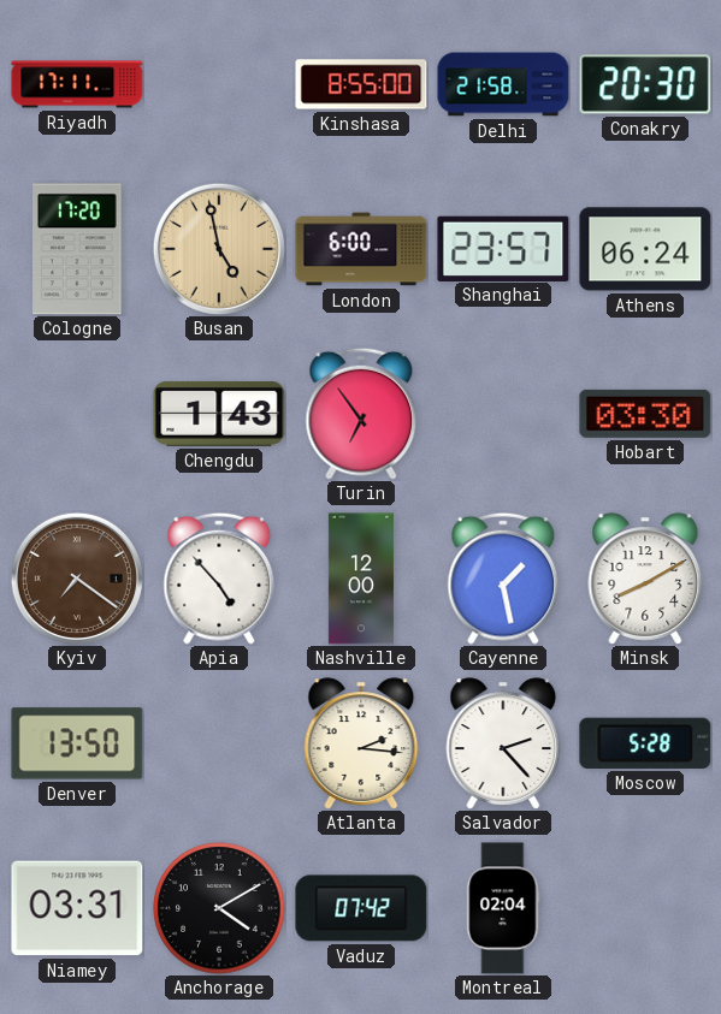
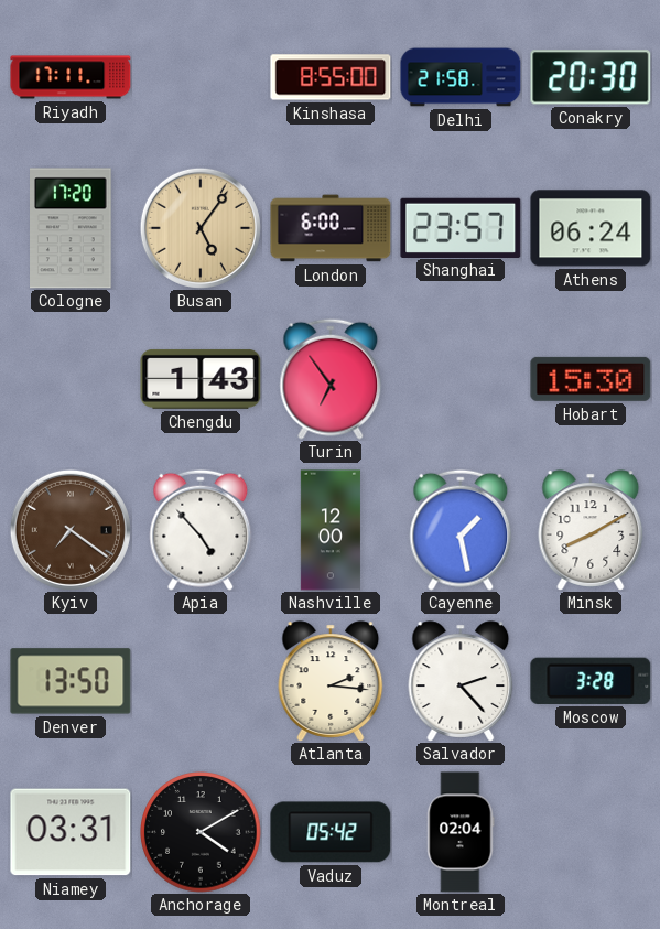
Busan: 4:58 -> 5:06
Hobart: 03:30 -> 15:30
Moscow: 5:28 -> 3:28
Vaduz: 07:42 -> 05:42
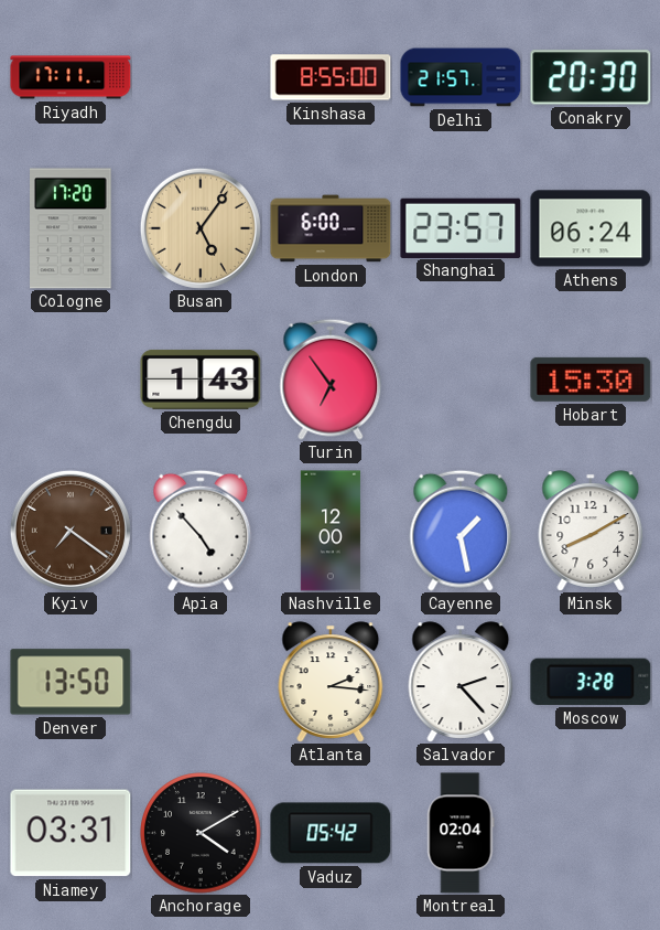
Delhi: 21:58 -> 21:57
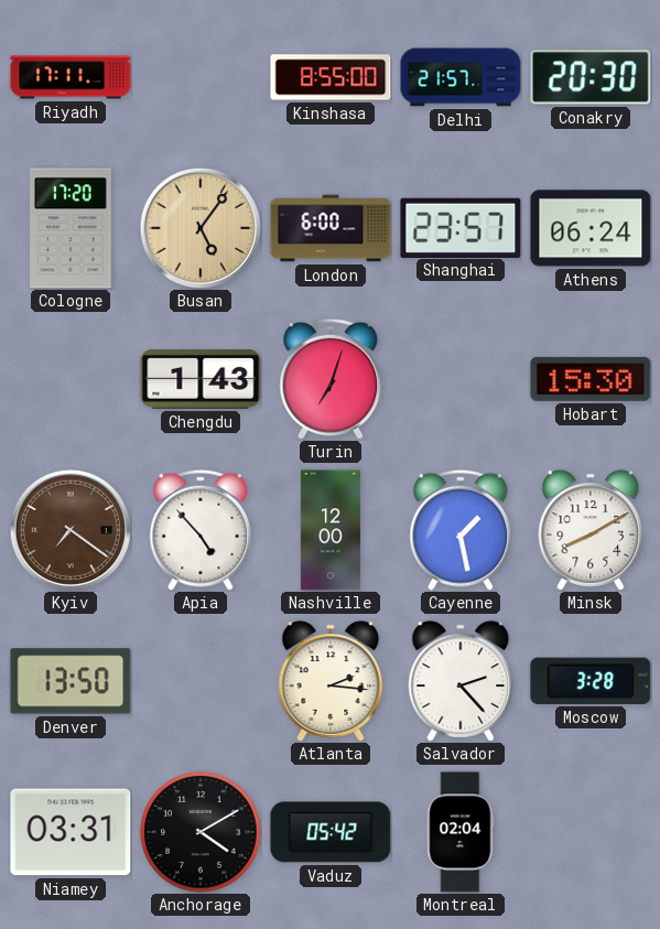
Turin: 6:54 -> 7:03
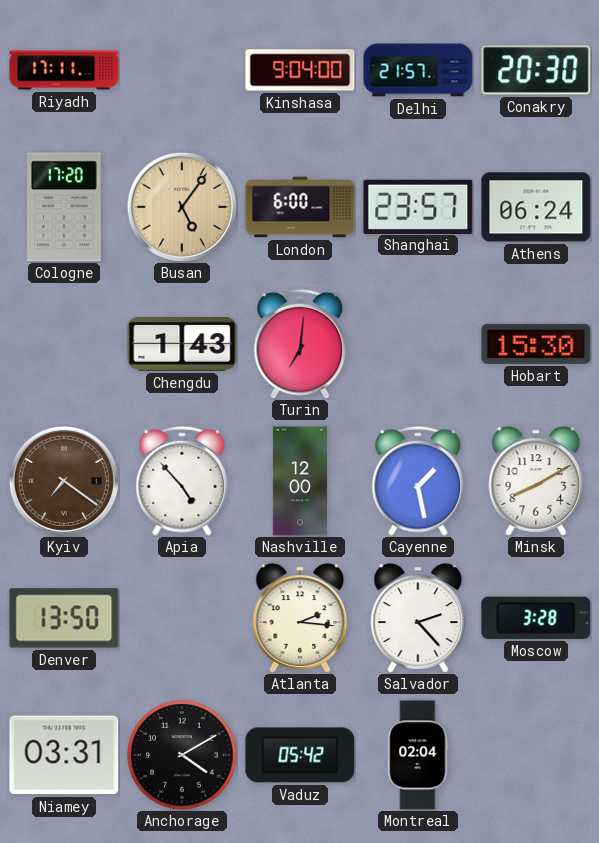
Kinshasa: 8:55 -> 9:04
Turin: 7:03 -> 7:01
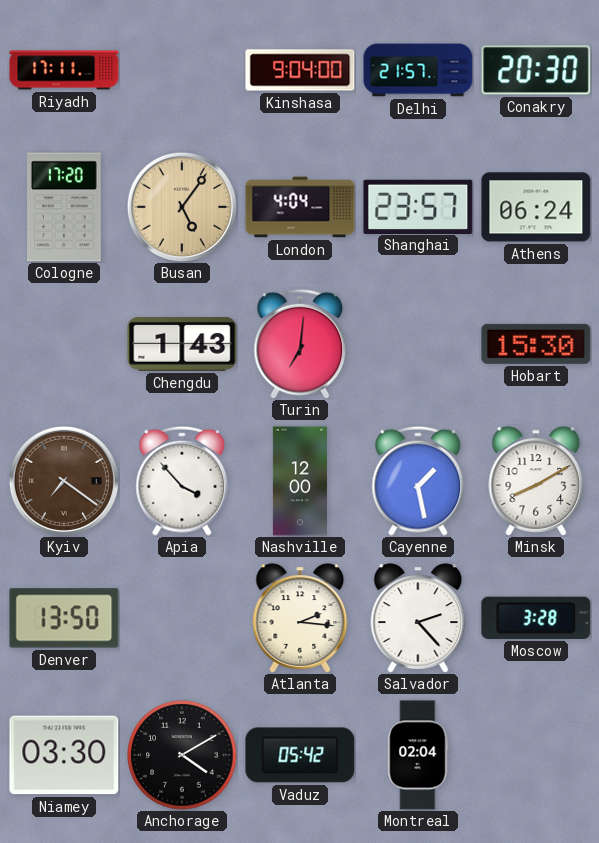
London: 6:00 -> 4:04
Apia: 4:53 -> 3:53
Niamey: 03:31 -> 03:30
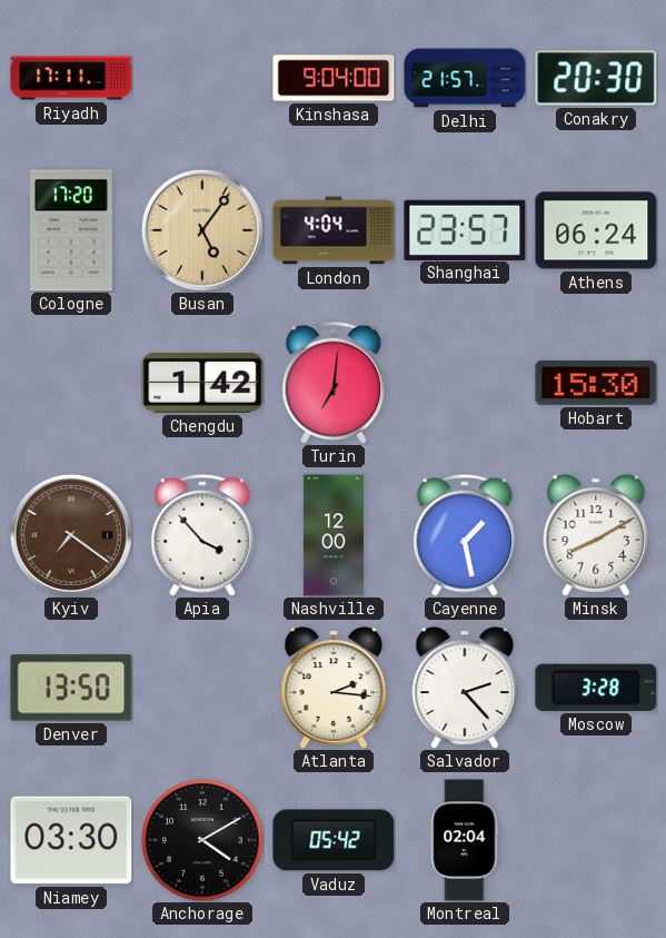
Chengdu: 1:43 -> 1:42
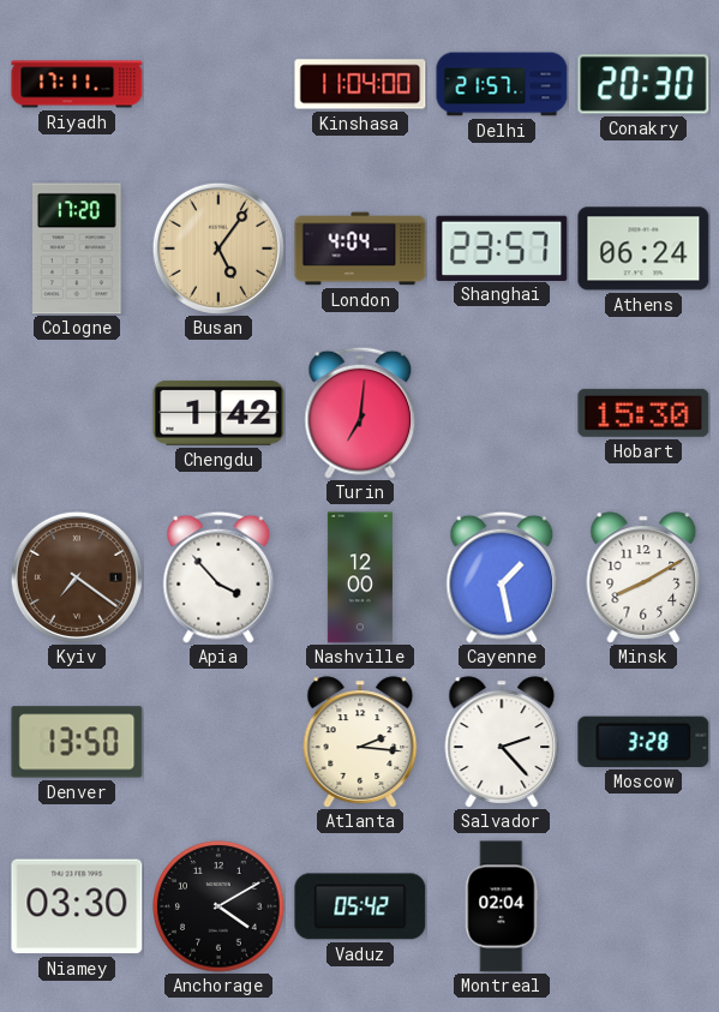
Kinshasa: 9:04 -> 11:04
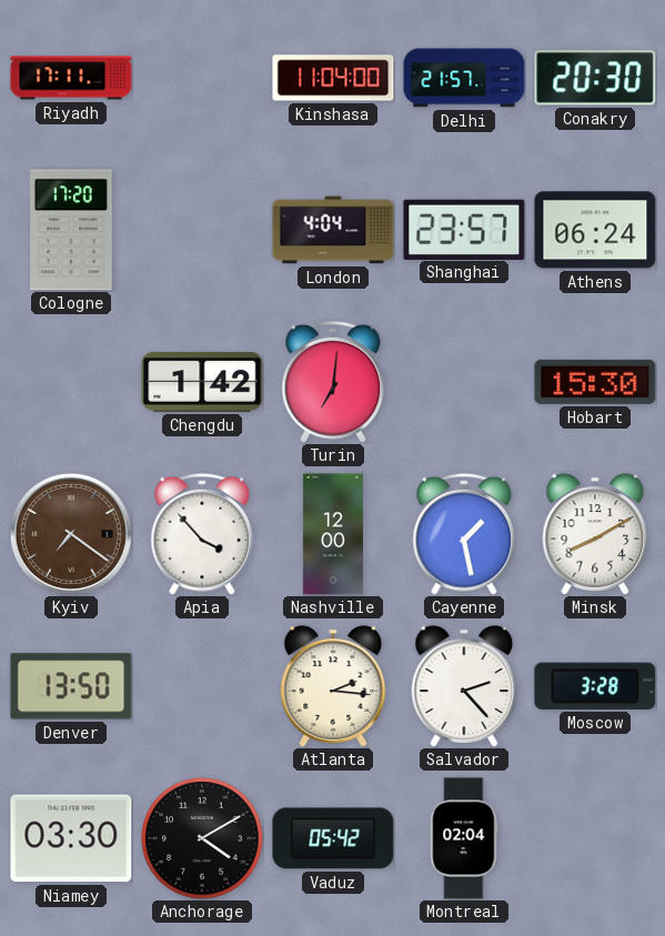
Busan: 5:06 -> none
